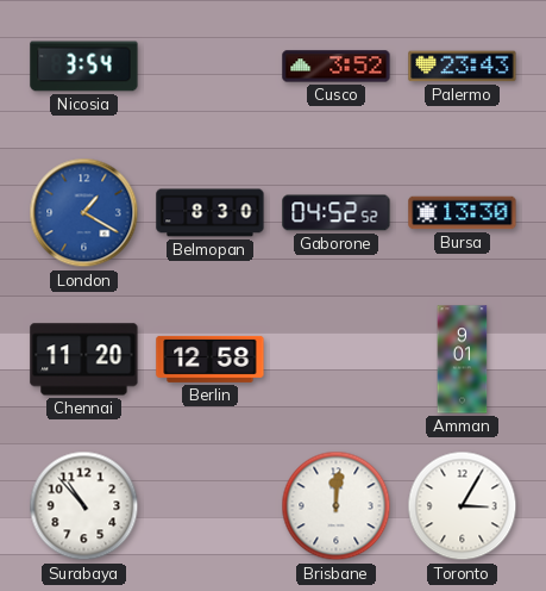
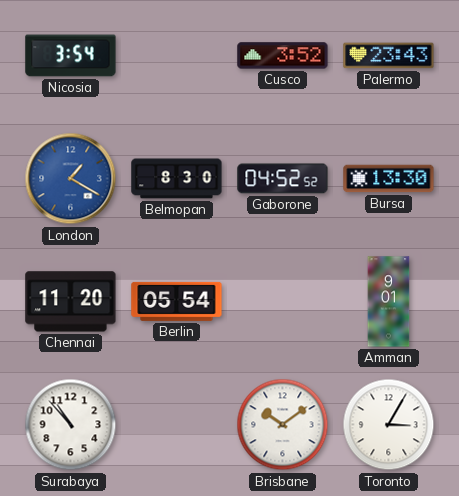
Berlin: 12:58 -> 05:54
Brisbane: 12:01 -> 10:09
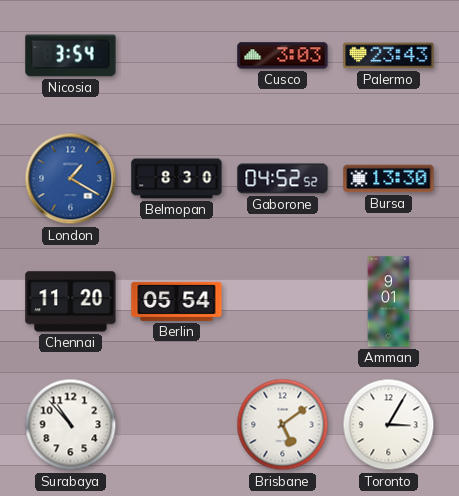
Cusco: 3:52 -> 3:03
Brisbane: 10:09 -> 5:09
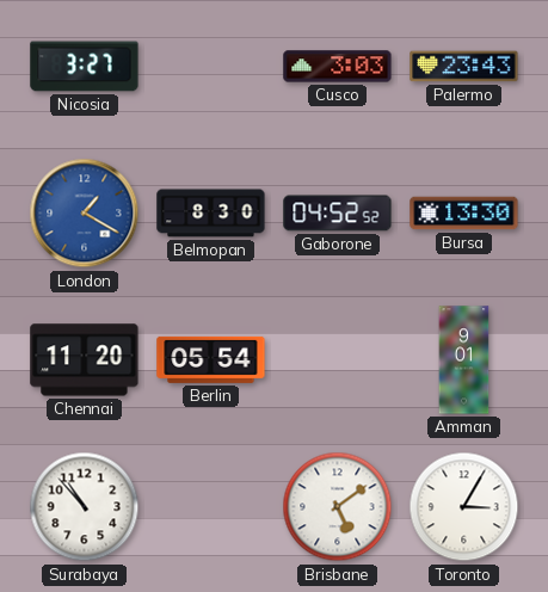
Nicosia: 3:54 -> 3:27
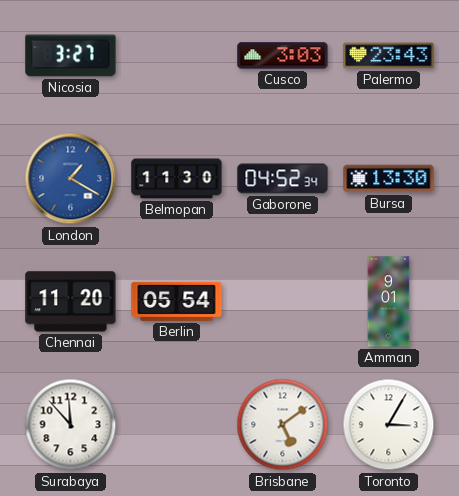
Belmopan: 8:30 -> 11:30
Gaborone: 04:52:52 -> 04:52:34
Surabaya: 10:53 -> 11:53
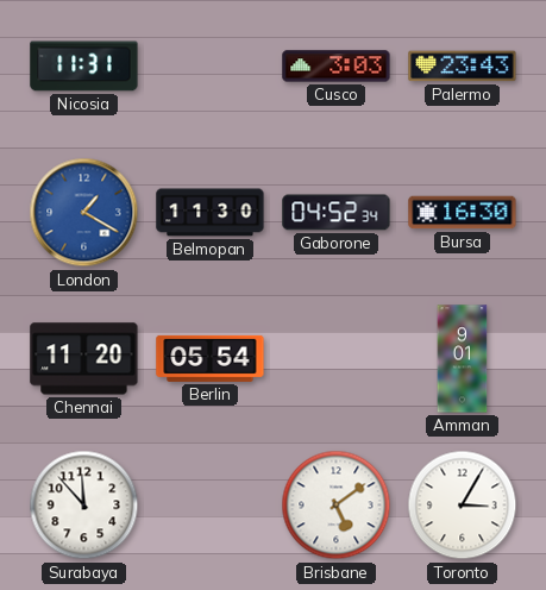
Nicosia: 3:27 -> 11:31
Bursa: 13:30 -> 16:30
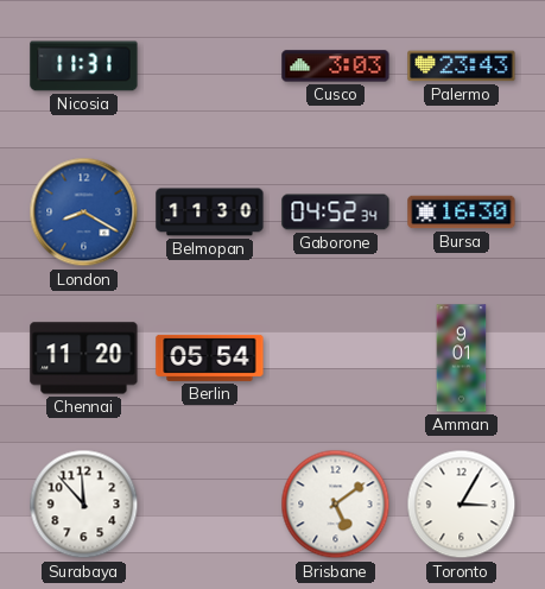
London: 1:20 -> 8:20
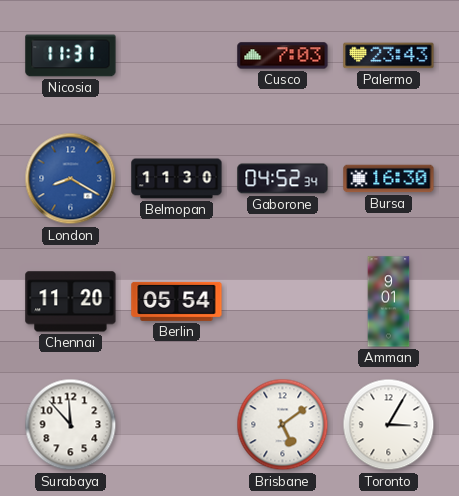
Cusco: 3:03 -> 7:03
